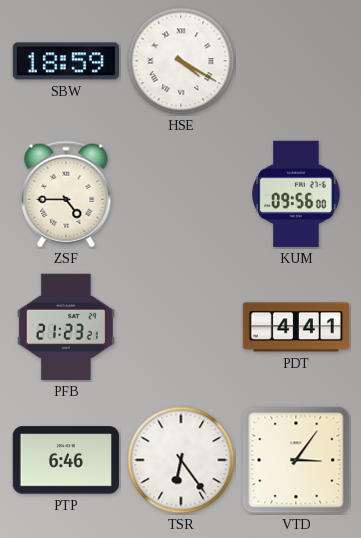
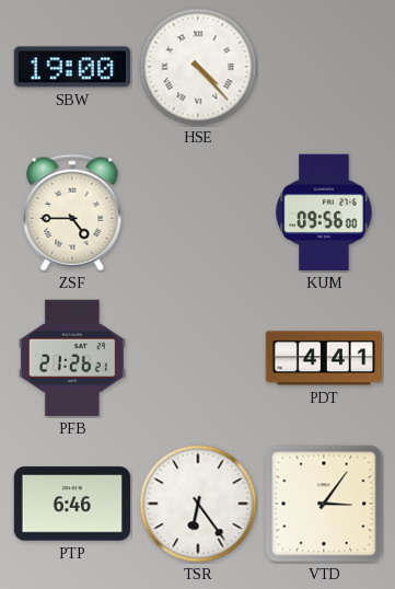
SBW: 18:59 -> 19:00
HSE: 4:20 -> 4:23
PFB: 21:23 -> 21:26
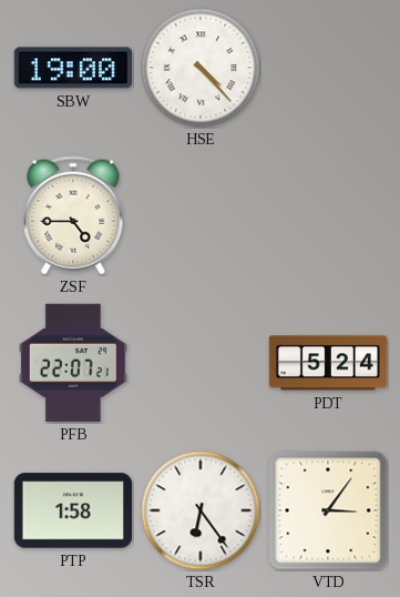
KUM: 09:56 -> none
PFB: 21:26 -> 22:07
PDT: 4:41 -> 5:24
PTP: 6:46 -> 1:58
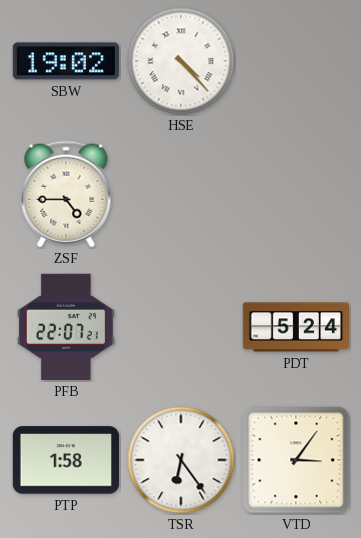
SBW: 19:00 -> 19:02
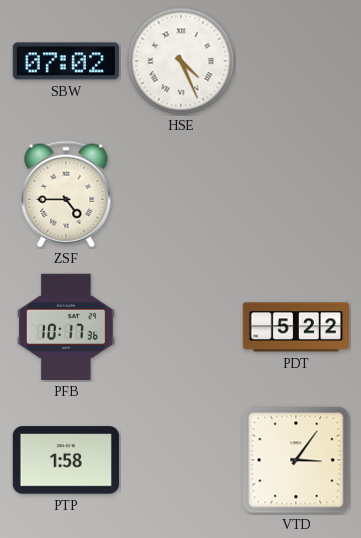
SBW: 19:02 -> 07:02
HSE: 4:23 -> 4:26
PFB: 22:07 -> 10:17
PDT: 5:24 -> 5:22
TSR: 6:24 -> none
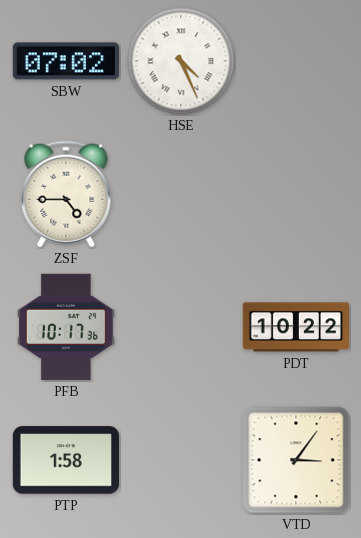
PDT: 5:22 -> 10:22
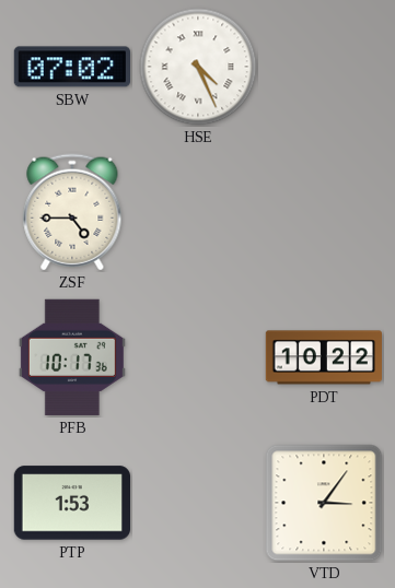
PTP: 1:58 -> 1:53
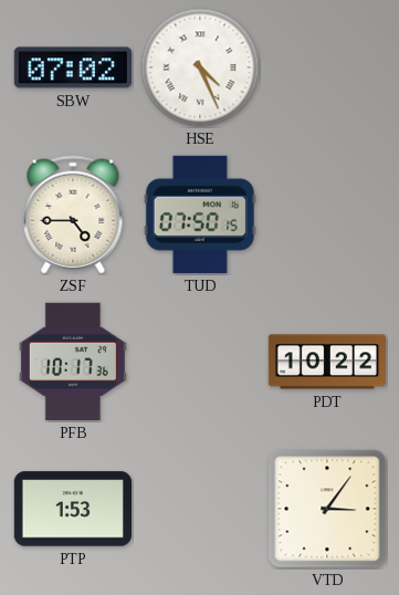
TUD: none -> 07:50
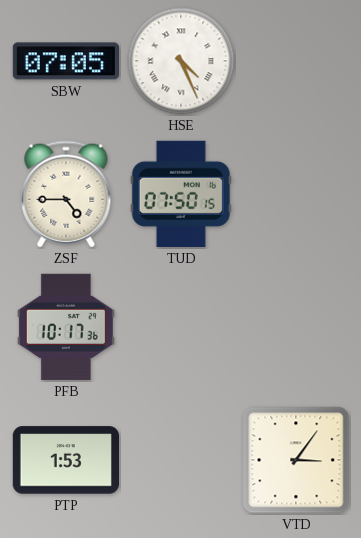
SBW: 07:02 -> 07:05
PDT: 10:22 -> none
